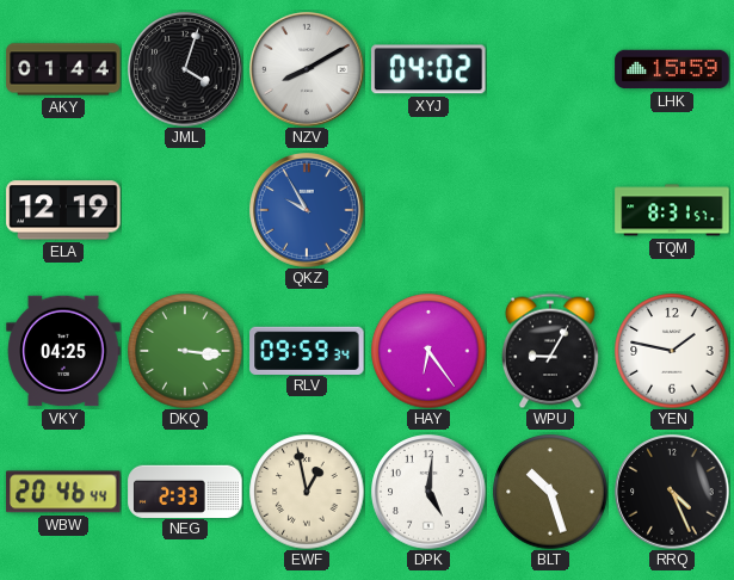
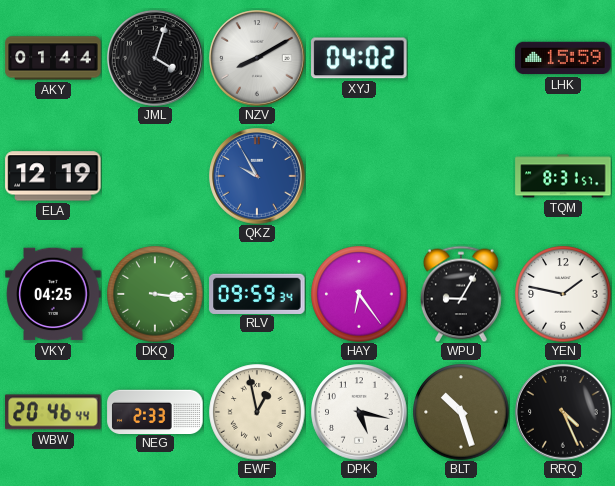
DPK: 5:01 -> 5:17
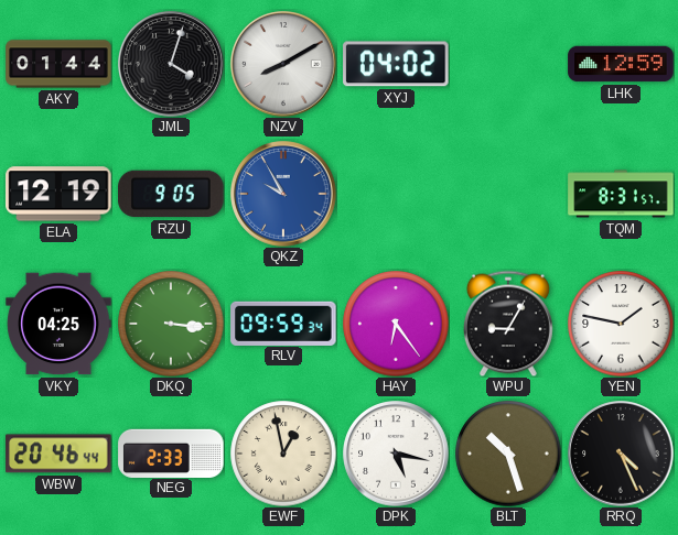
LHK: 15:59 -> 12:59
RZU: none -> 9:05
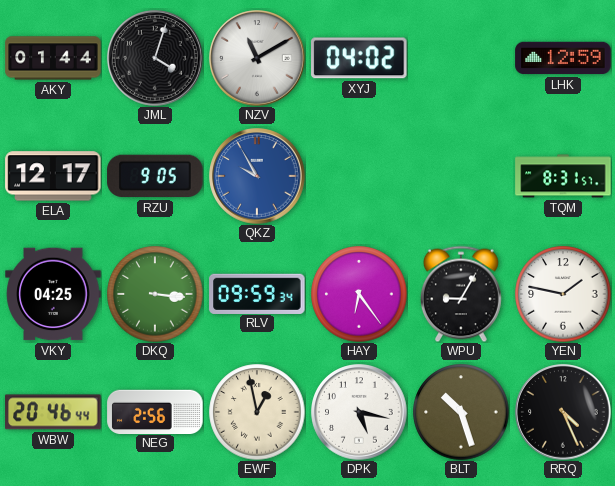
NZV: 8:10 -> 11:10
ELA: 12:19 -> 12:17
NEG: 2:33 -> 2:56
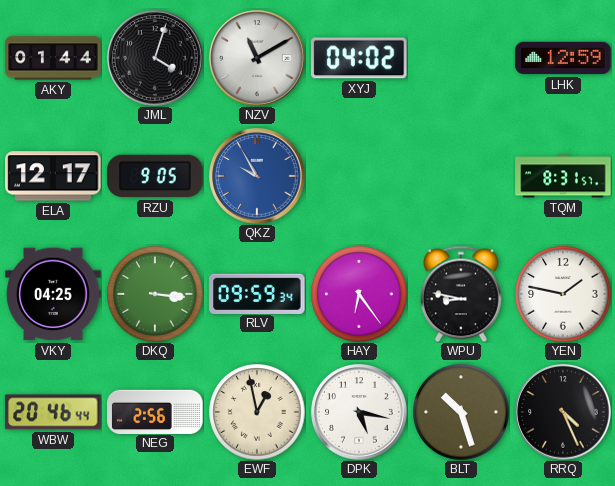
WPU: 9:05 -> 8:47
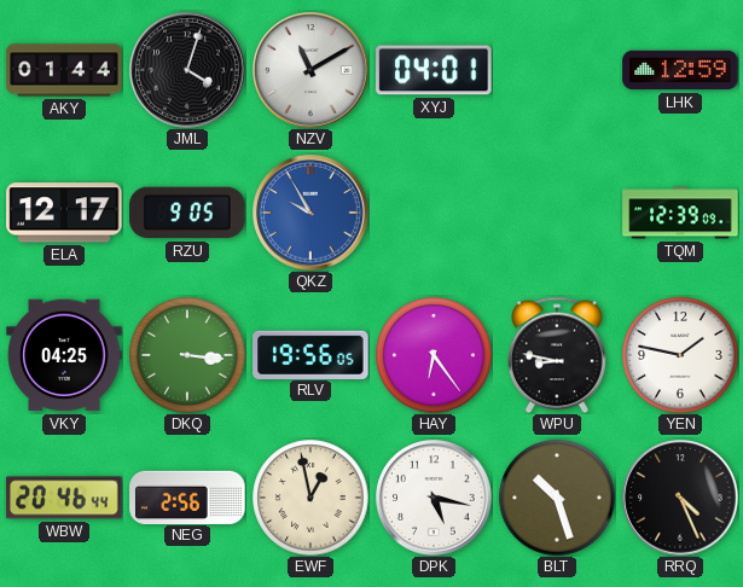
XYJ: 04:02 -> 04:01
TQM: 8:31 -> 12:39
RLV: 09:59 -> 19:56
